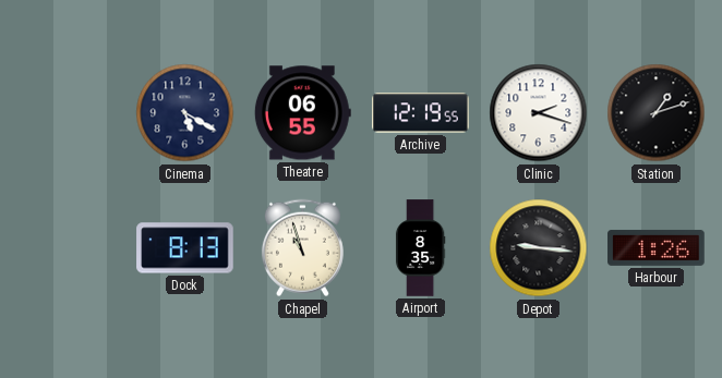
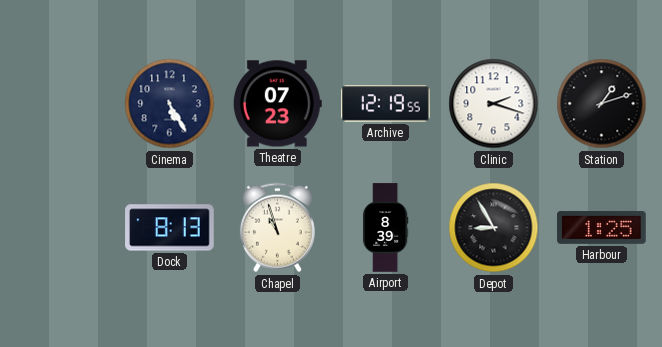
Cinema: 5:20 -> 5:25
Theatre: 06:55 -> 07:23
Airport: 8:35 -> 8:39
Depot: 9:16 -> 8:55
Harbour: 1:26 -> 1:25
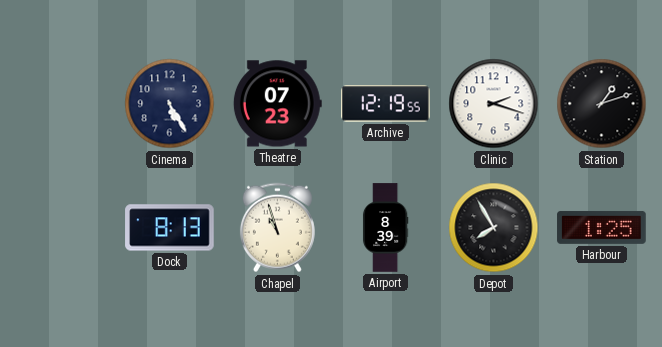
Depot: 8:55 -> 7:55
